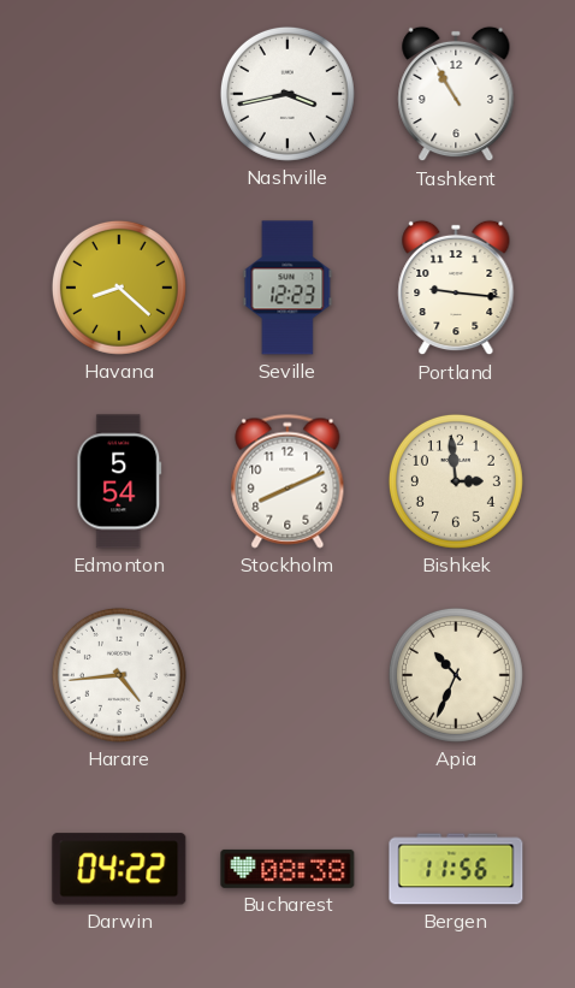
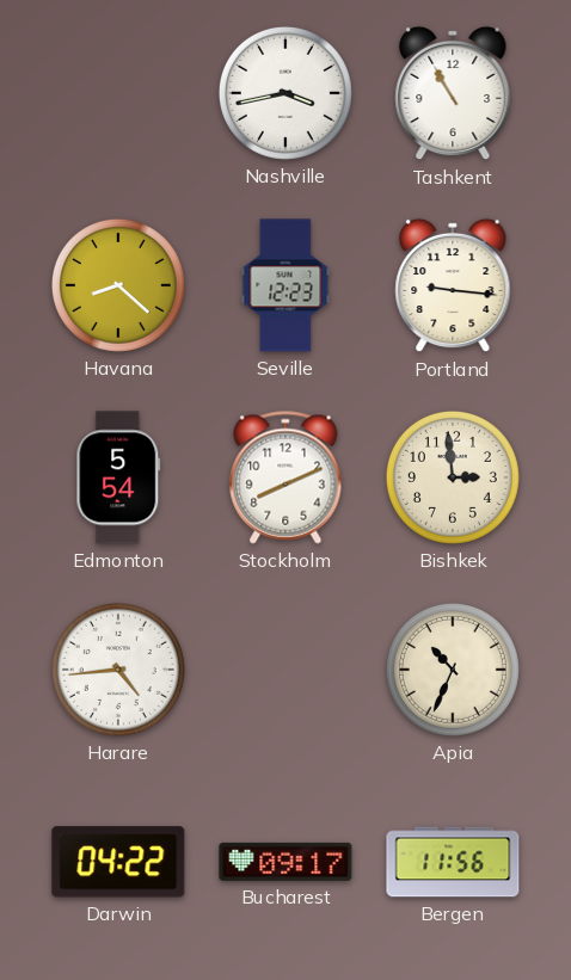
Bucharest: 08:38 -> 09:17
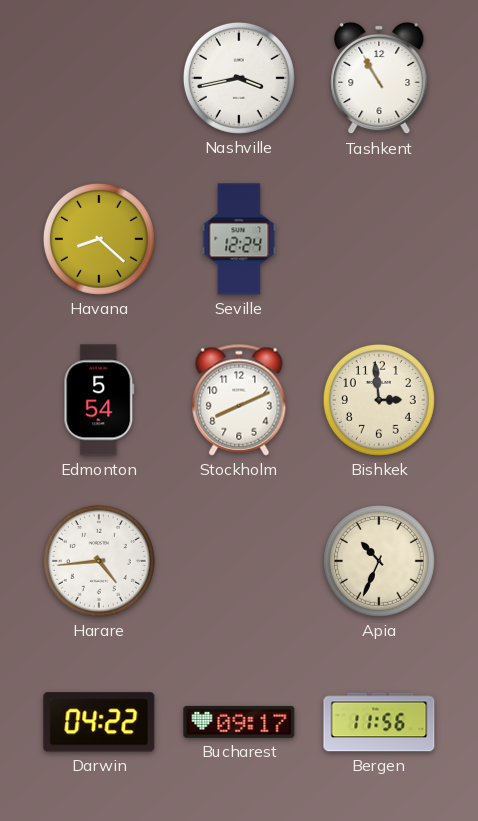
Seville: 12:23 -> 12:24
Portland: 9:16 -> none
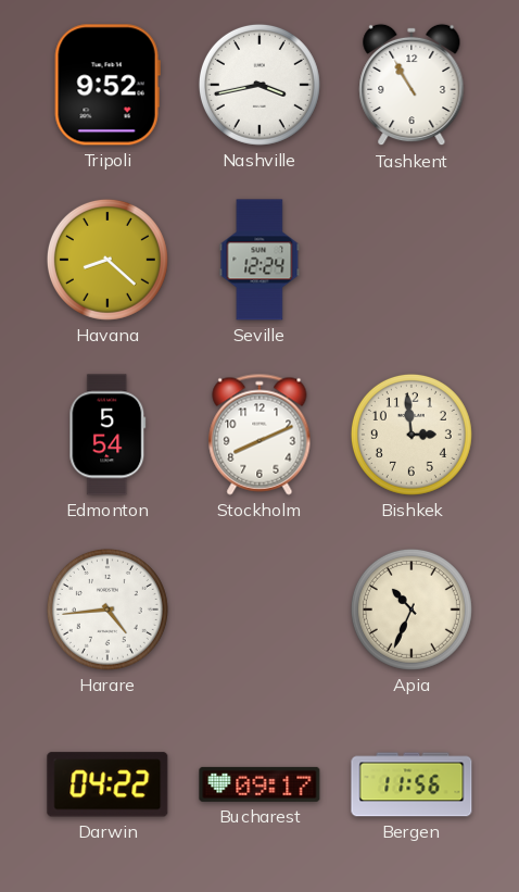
Tripoli: none -> 9:52
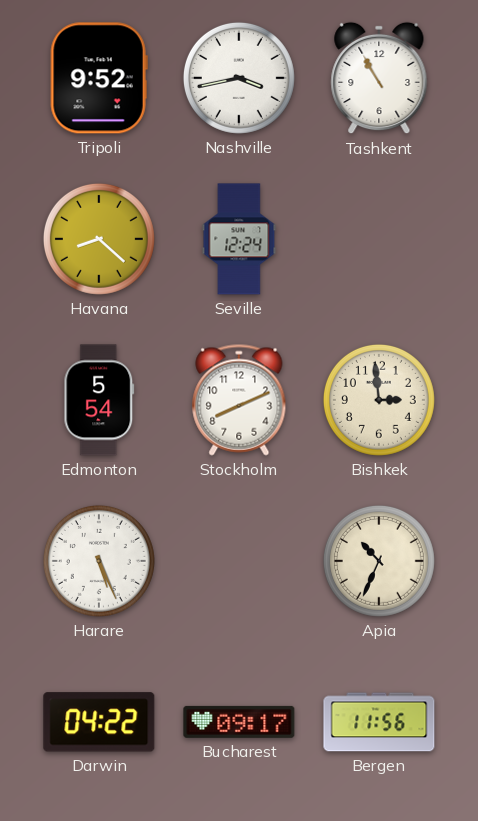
Harare: 4:44 -> 5:26
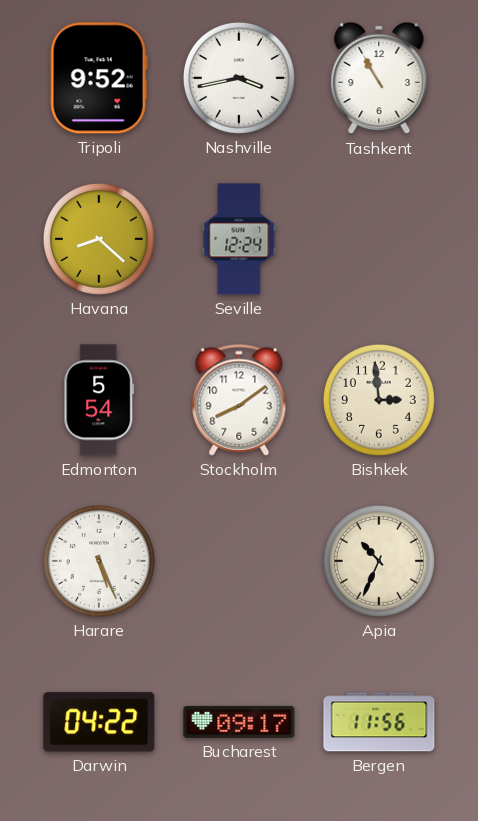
Stockholm: 8:11 -> 8:09
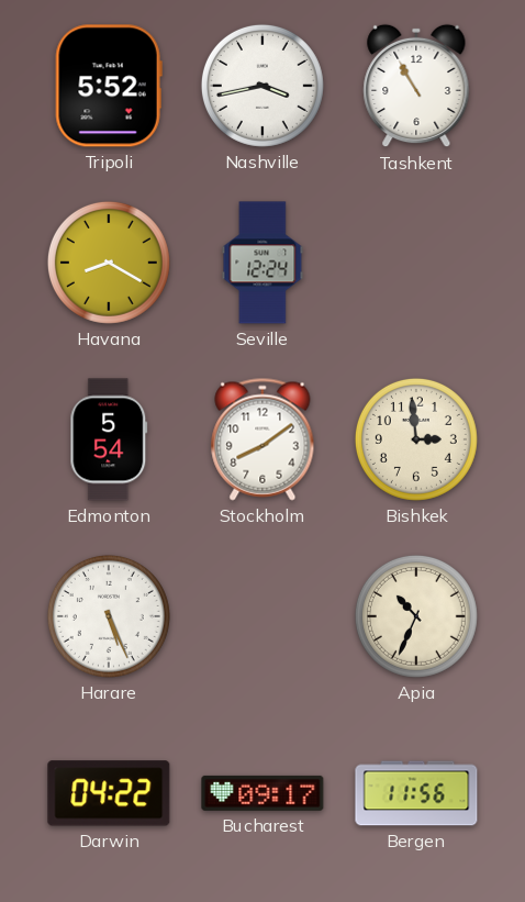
Tripoli: 9:52 -> 5:52
Havana: 8:22 -> 8:20
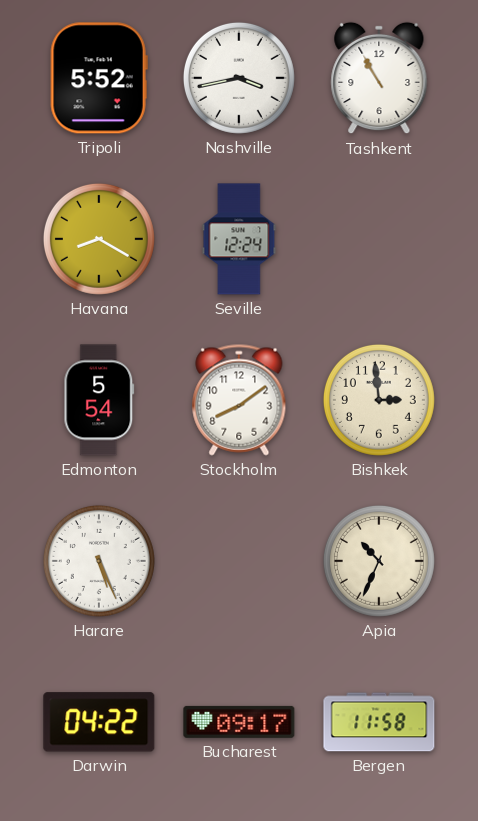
Bergen: 11:56 -> 11:58
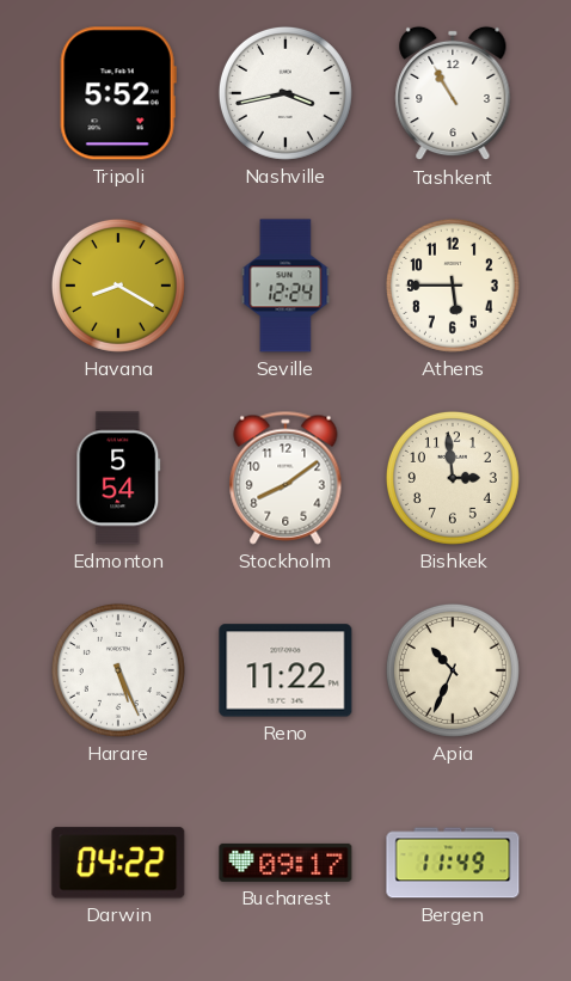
Athens: none -> 5:45
Reno: none -> 11:22
Bergen: 11:58 -> 11:49
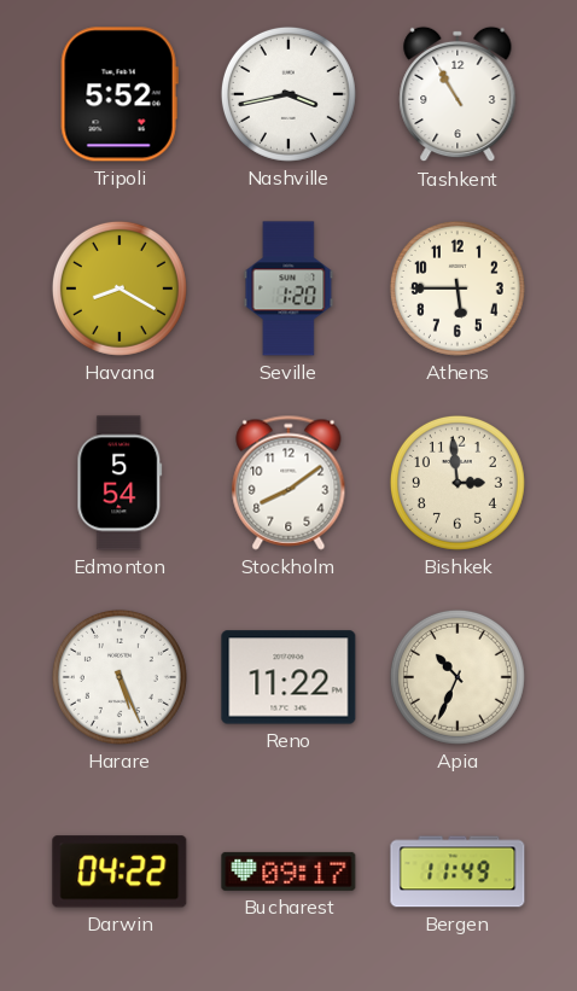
Seville: 12:24 -> 1:20
